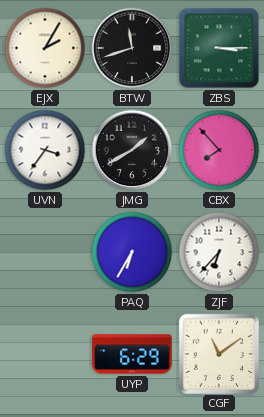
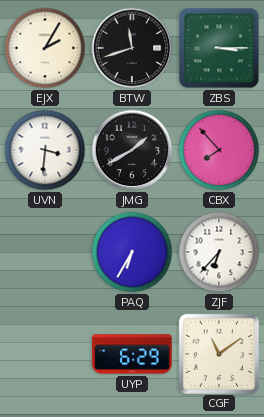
UVN: 3:36 -> 3:31
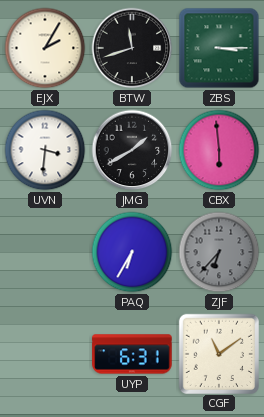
CBX: 7:53 -> 5:59
ZJF dial: white -> grey
UYP: 6:29 -> 6:31
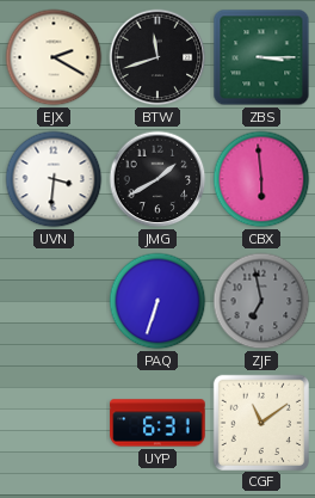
EJX: 2:05 -> 2:20
PAQ: 6:35 -> 6:33
ZJF: 6:37 -> 6:58
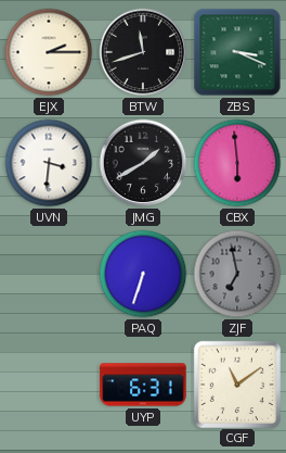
EJX: 2:20 -> 2:15
ZBS: 3:15 -> 3:19
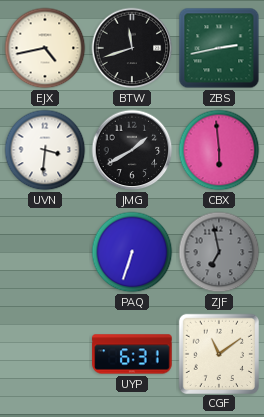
EJX: 2:15 -> 4:43
ZBS: 3:19 -> 2:43
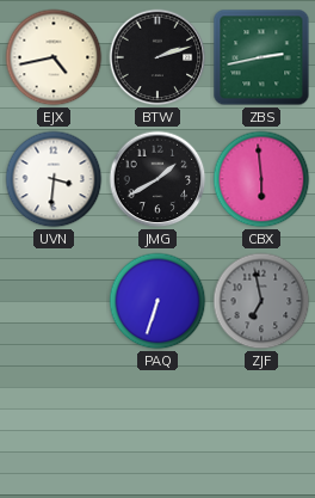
BTW: 11:42 -> 2:12
UYP: 6:31 -> none
CGF: 11:09 -> none
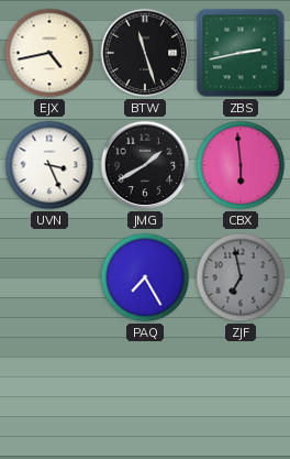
BTW: 2:12 -> 11:27
UVN: 3:31 -> 3:26
PAQ: 6:33 -> 7:25
